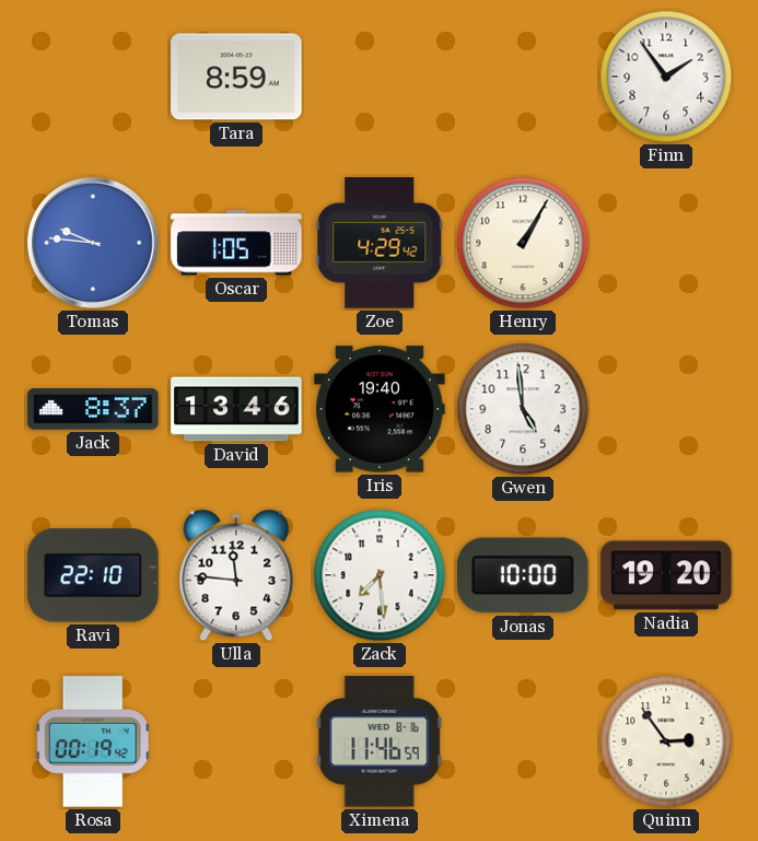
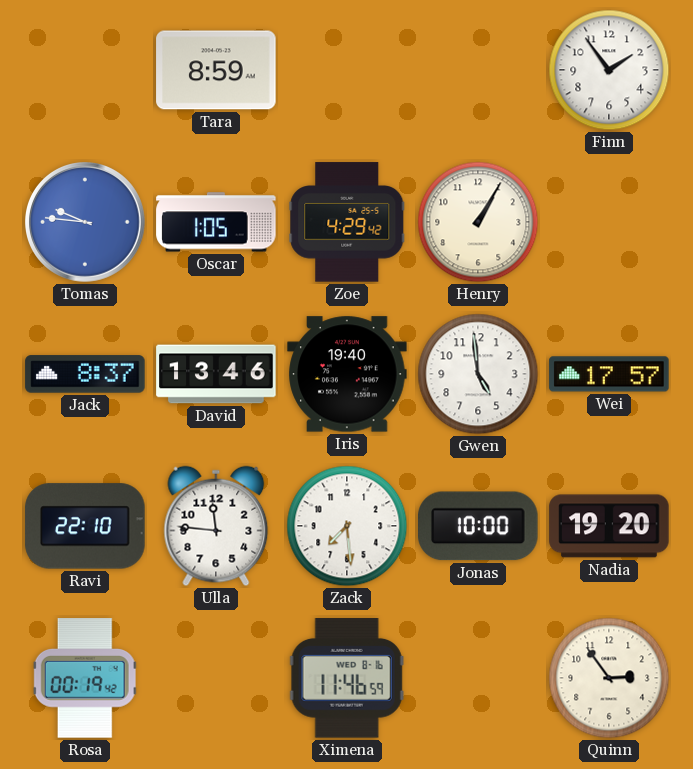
Wei: none -> 17:57
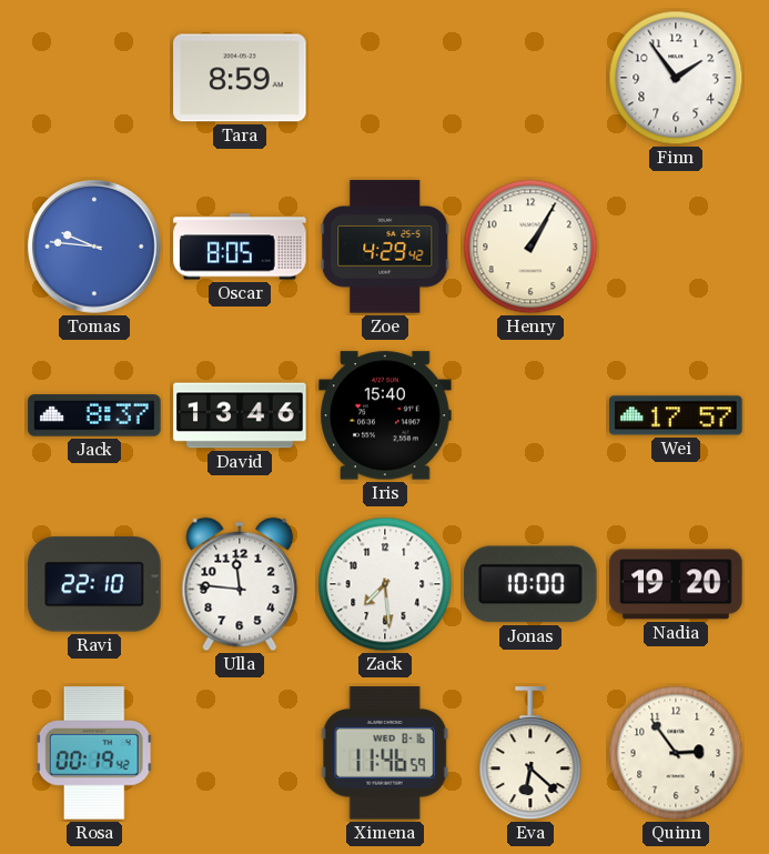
Oscar: 1:05 -> 8:05
Iris: 19:40 -> 15:40
Gwen: 4:59 -> none
Eva: none -> 6:22
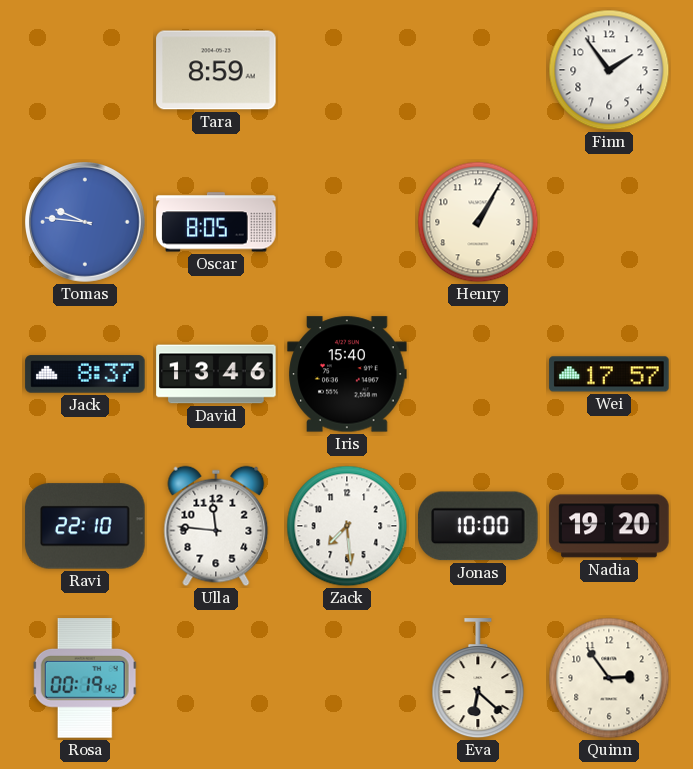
Zoe: 4:29 -> none
Ximena: 11:46 -> none
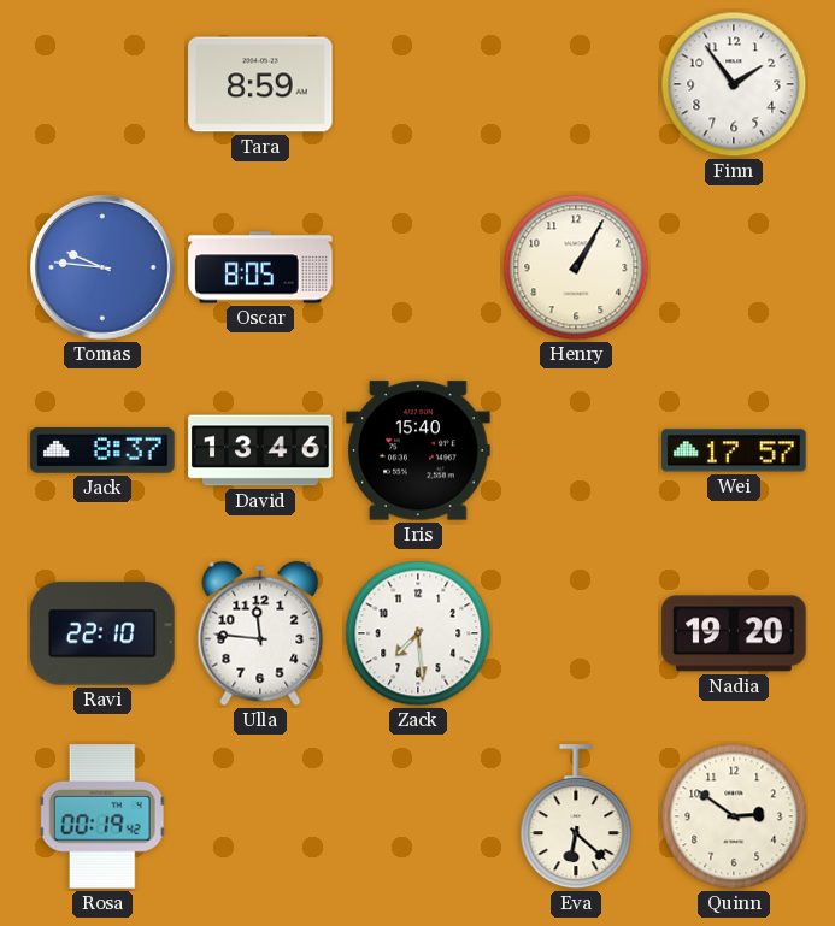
Jonas: 10:00 -> none
Quinn: 2:54 -> 2:51
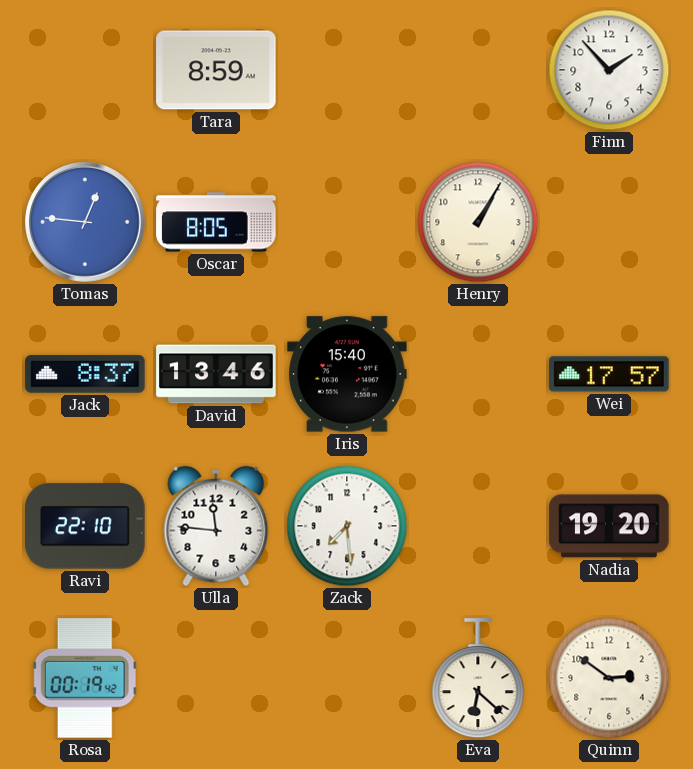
Finn: 1:54 -> 1:53
Tomas: 9:46 -> 12:46
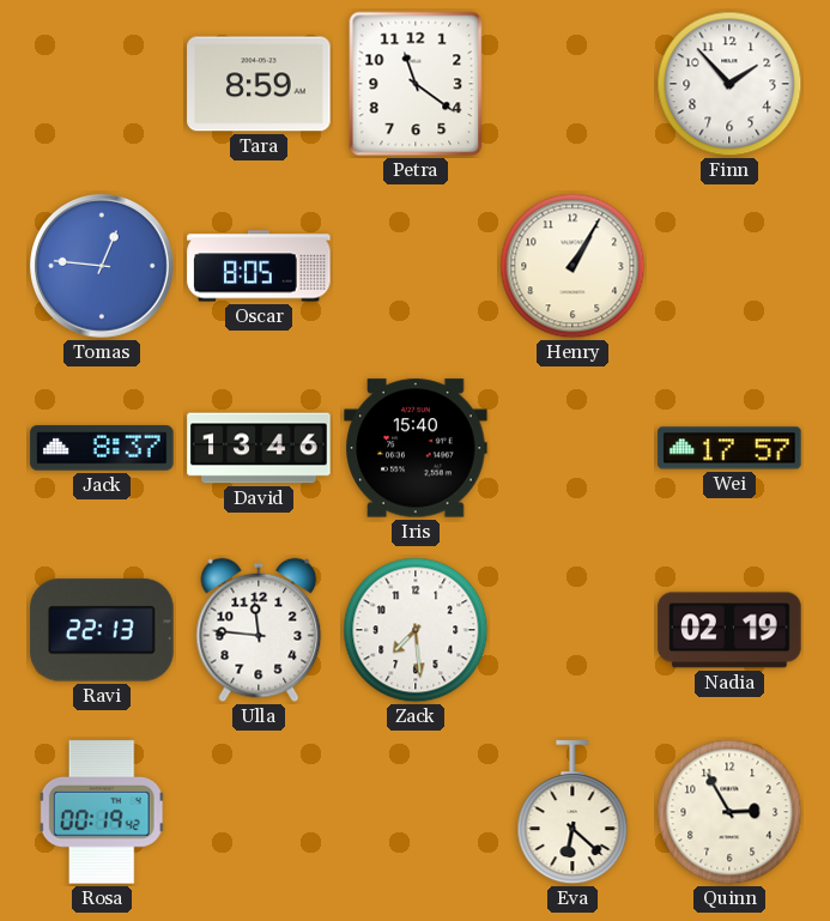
Petra: none -> 11:21
Ravi: 22:10 -> 22:13
Nadia: 19:20 -> 02:19
Quinn: 2:51 -> 2:55
